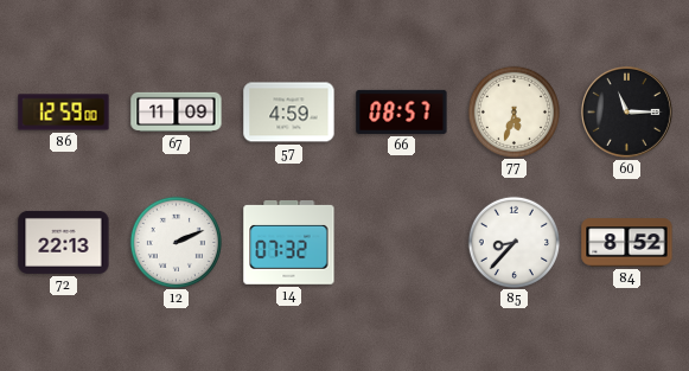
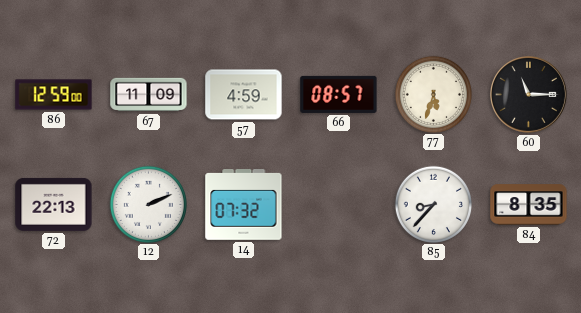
84: 8:52 -> 8:35
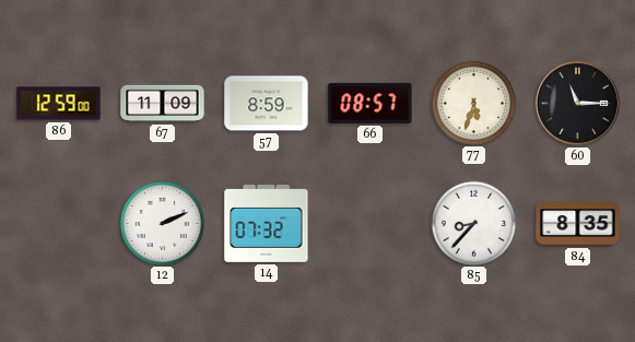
57: 4:59 -> 8:59
72: 22:13 -> none
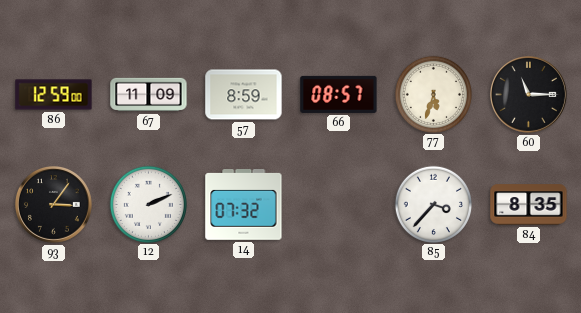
93: none -> 3:06
85: 8:37 -> 3:37
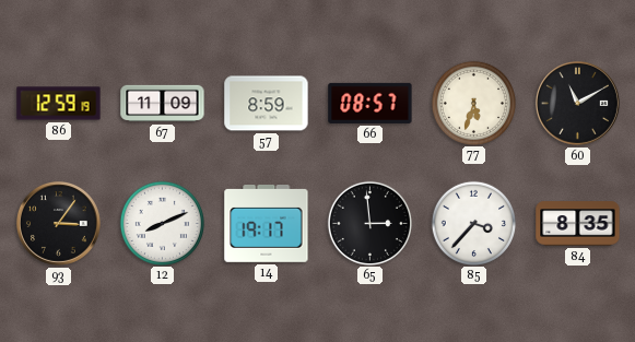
86: 12:59:00 -> 12:59:19
60: 11:15 -> 11:10
12: 2:11 -> 8:11
14: 07:32 -> 19:17
65: none -> 2:59
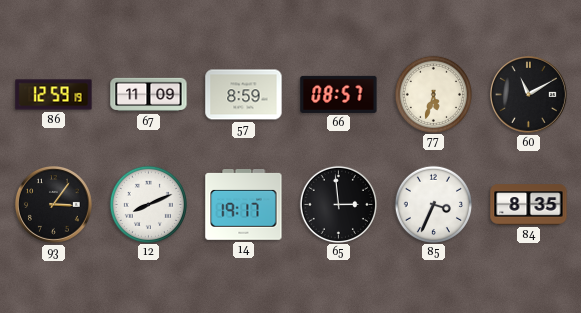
85: 3:37 -> 3:34
